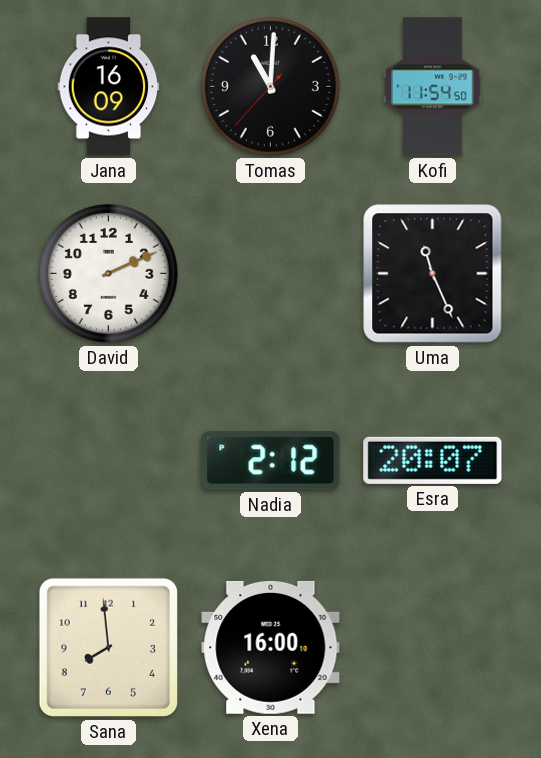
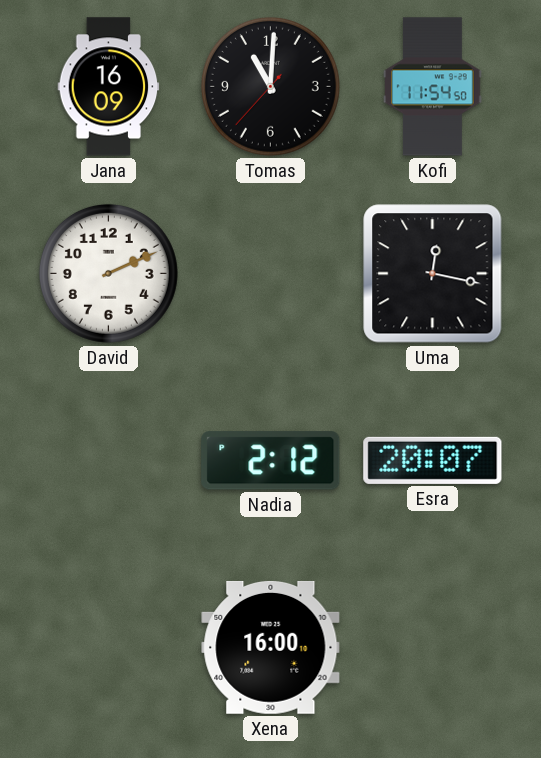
Uma: 11:26 -> 12:17
Sana: 7:59 -> none
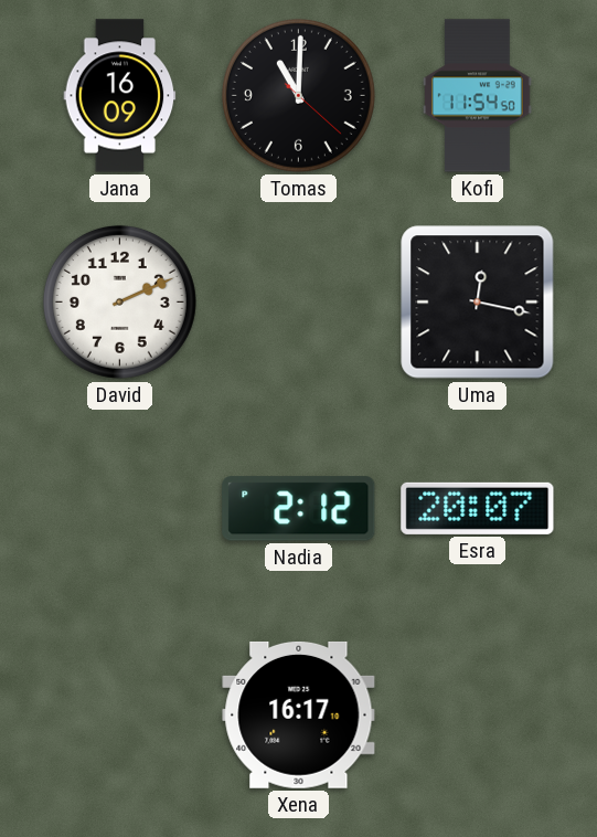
Tomas: 11:00:37 -> 11:00:22
Xena: 16:00 -> 16:17
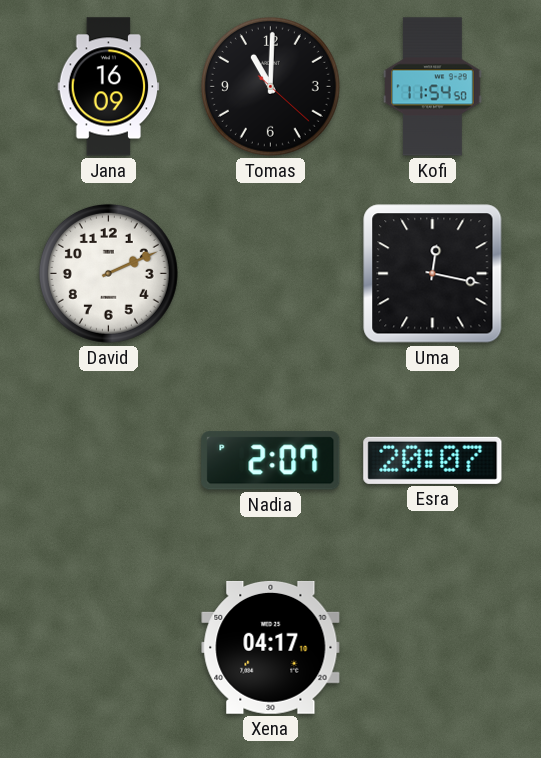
Nadia: 2:12 -> 2:07
Xena: 16:17 -> 04:17
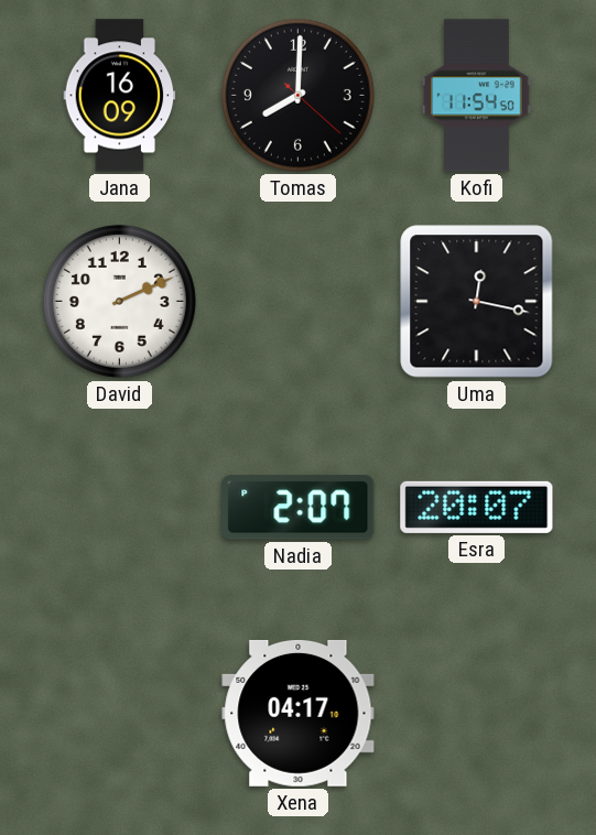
Tomas: 11:00 -> 8:00
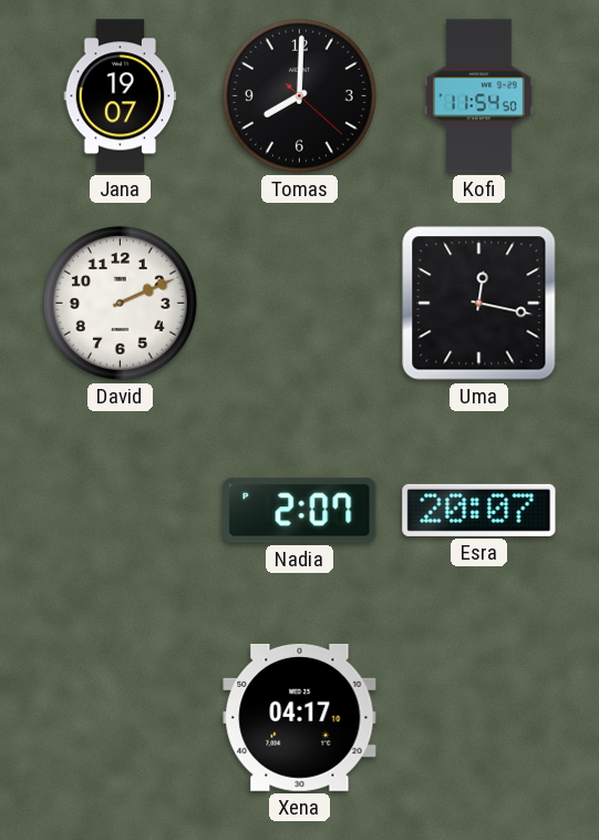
Jana: 16:09 -> 19:07
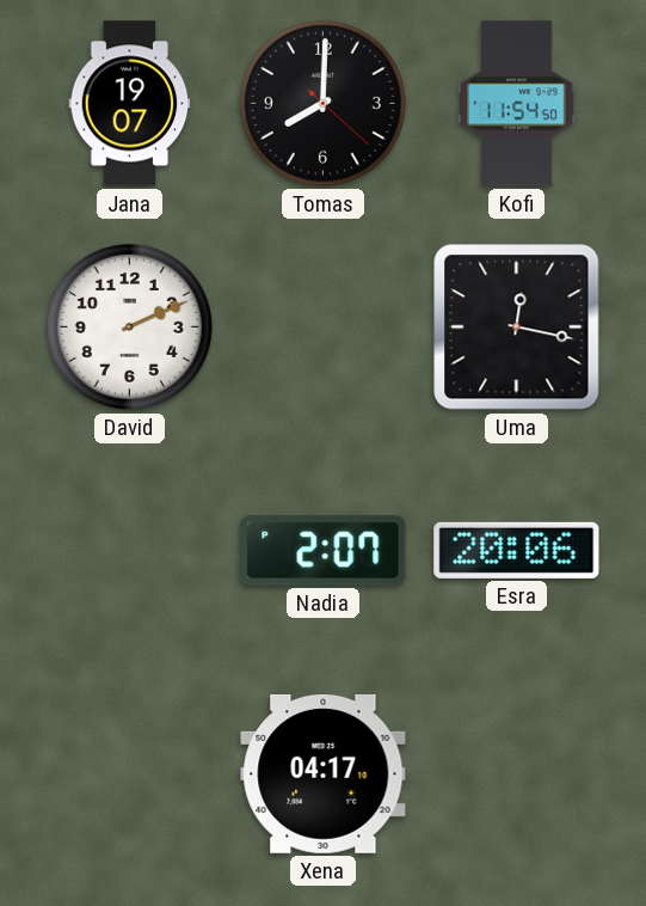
Esra: 20:07 -> 20:06
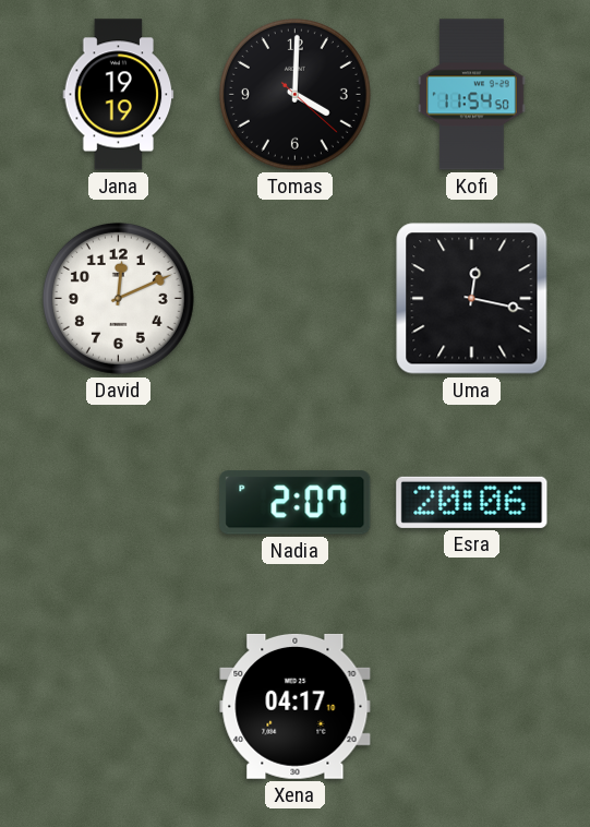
Jana: 19:07 -> 19:19
Tomas: 8:00 -> 4:00
David: 2:11 -> 12:11
